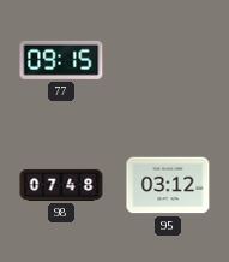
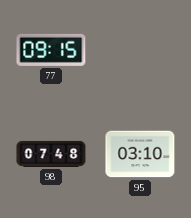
95: 03:12 -> 03:10
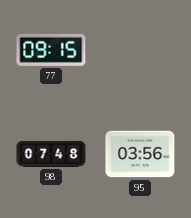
95: 03:10 -> 03:56
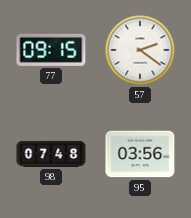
57: none -> 2:21
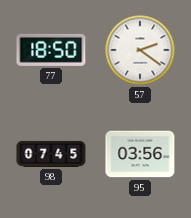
77: 09:15 -> 18:50
98: 07:48 -> 07:45
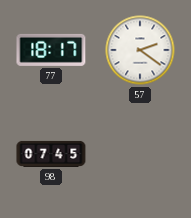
77: 18:50 -> 18:17
95: 03:56 -> none
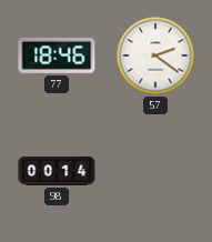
77: 18:17 -> 18:46
98: 07:45 -> 00:14
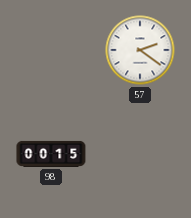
77: 18:46 -> none
98: 00:14 -> 00:15
